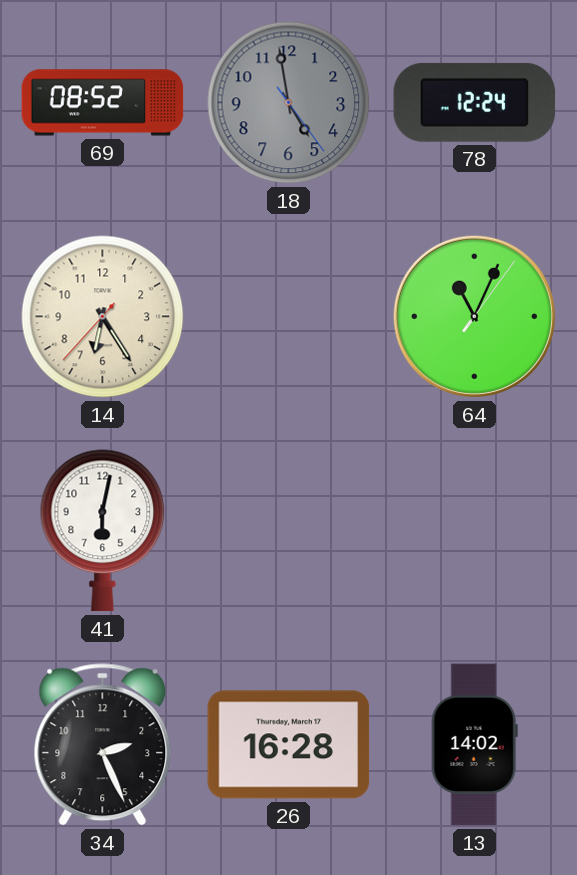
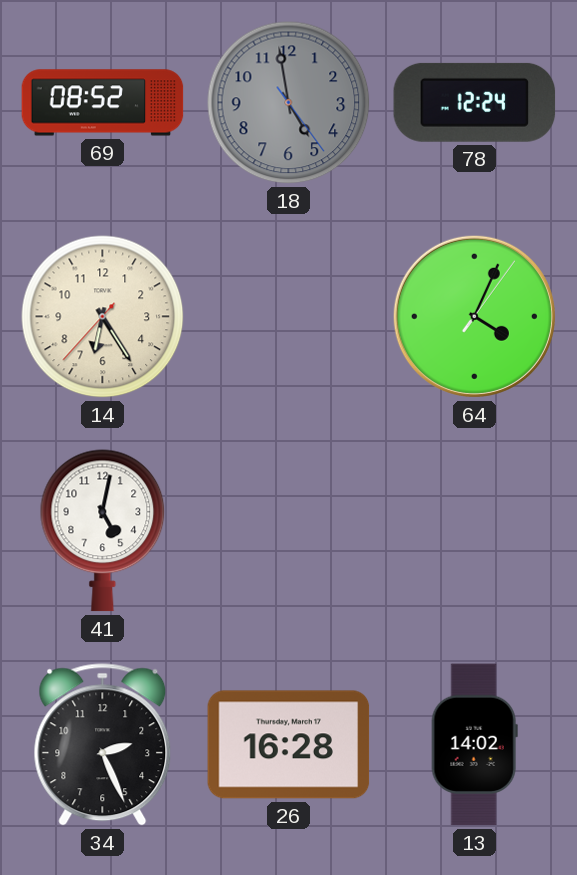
64: 11:04 -> 4:04
41: 6:02 -> 5:02
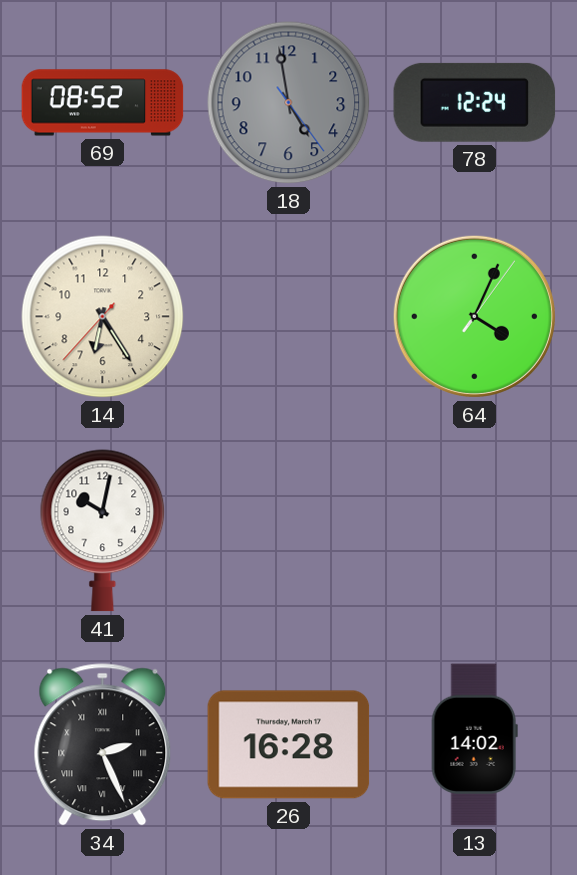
41: 5:02 -> 10:02
34 numerals: Arabic -> Roman
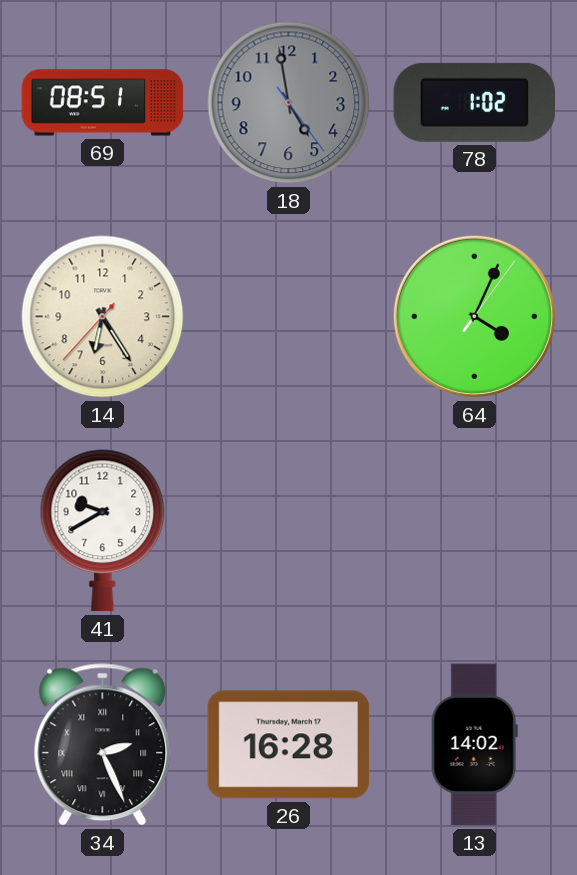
69: 08:52 -> 08:51
78: 12:24 -> 1:02
41: 10:02 -> 9:40
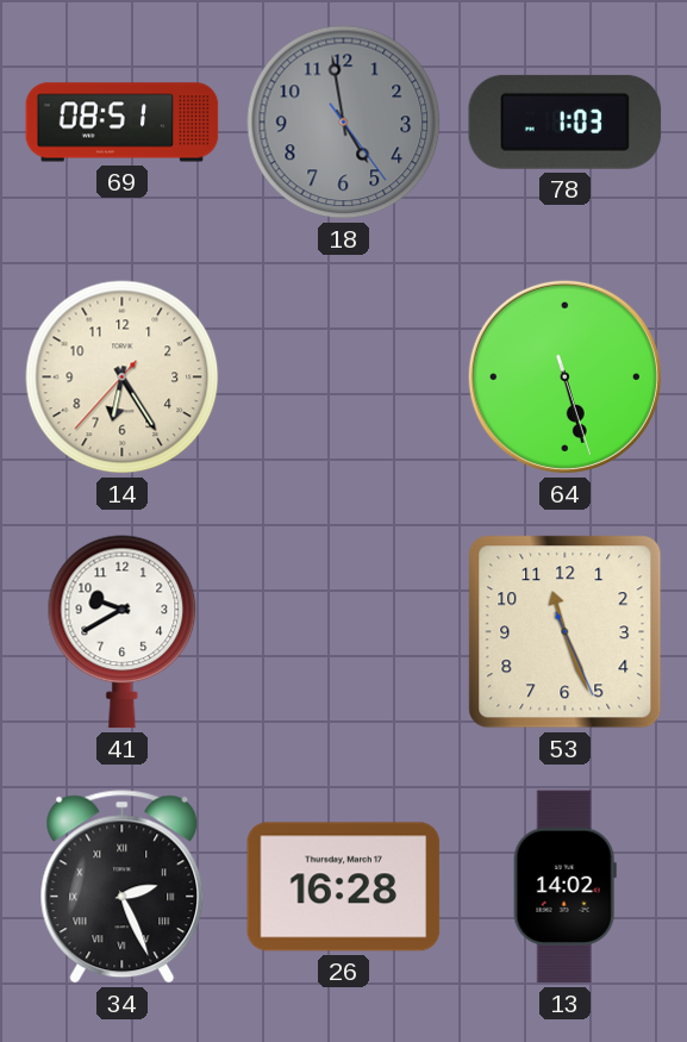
78: 1:02 -> 1:03
64: 4:04 -> 5:27
53: none -> 11:26
